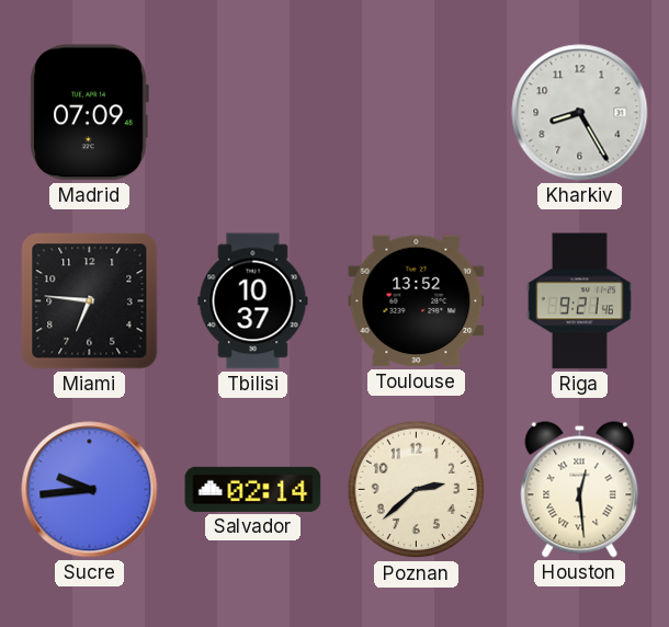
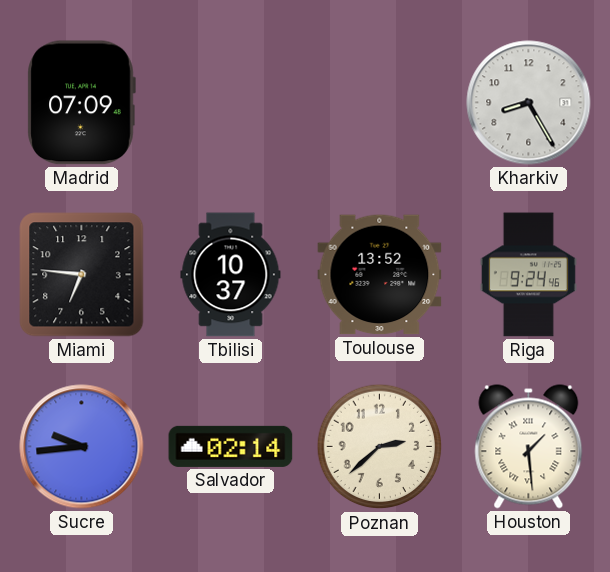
Riga: 9:21 -> 9:24
Houston: 12:29 -> 1:29
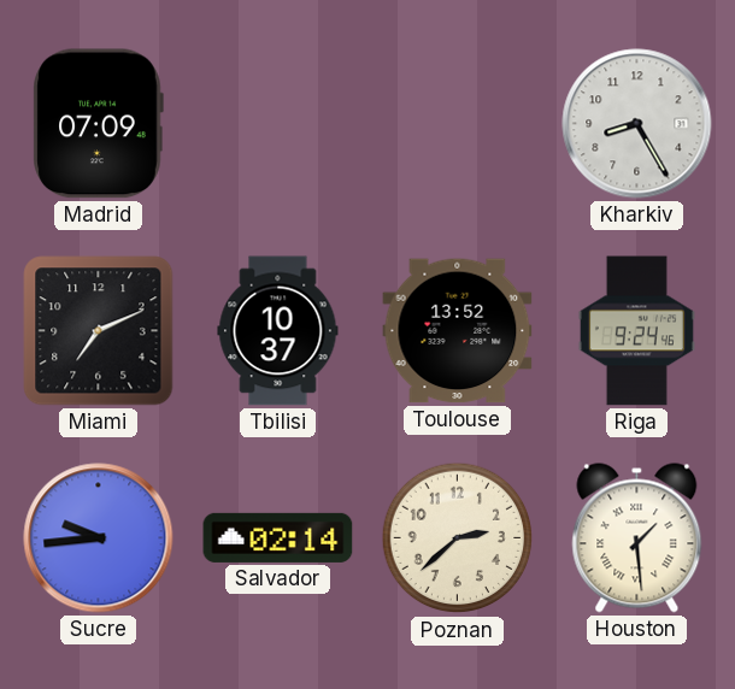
Miami: 6:46 -> 7:11
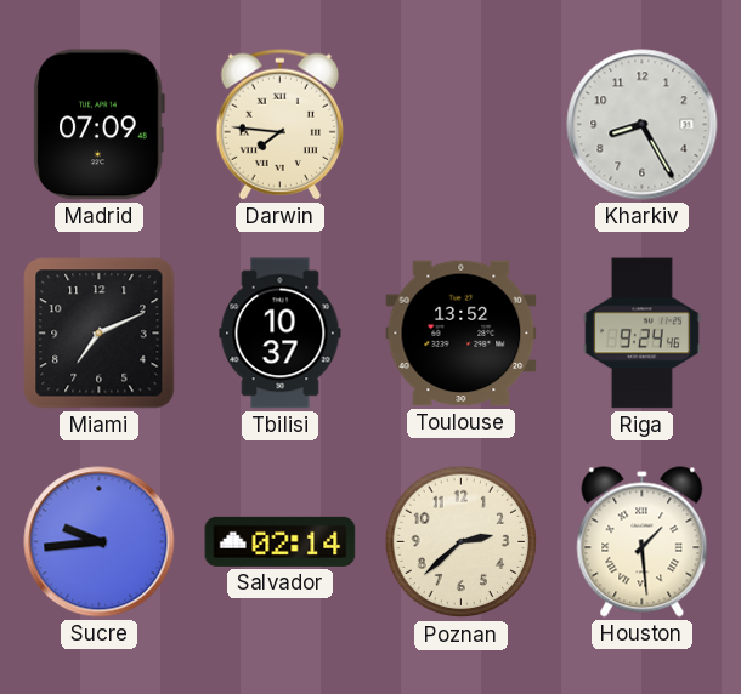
Darwin: none -> 7:46
